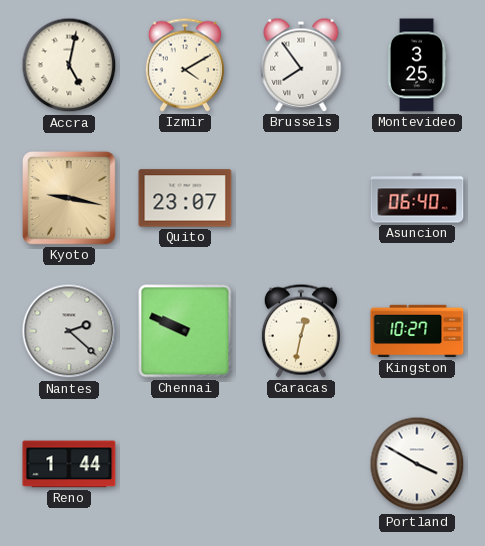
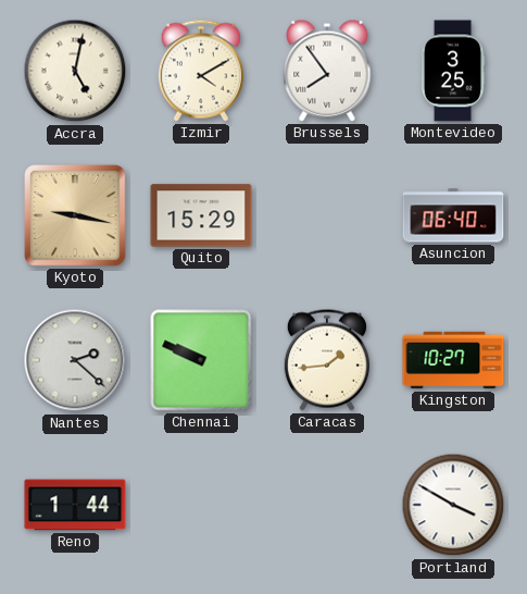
Quito: 23:07 -> 15:29
Caracas: 12:32 -> 1:44
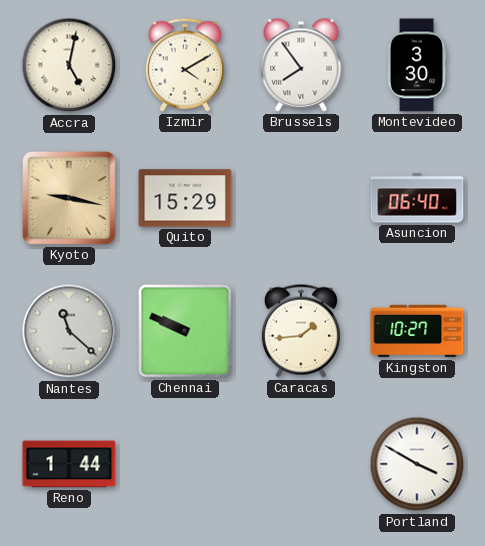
Montevideo: 3:25 -> 3:30
Nantes: 2:22 -> 11:22
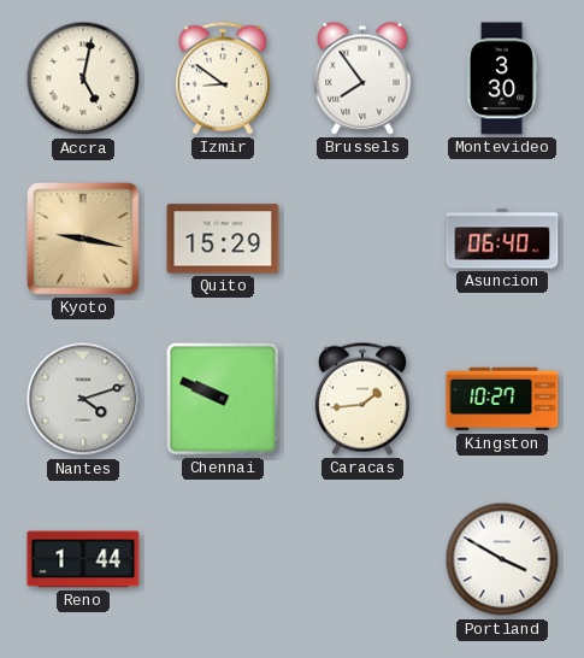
Izmir: 4:10 -> 8:51
Nantes: 11:22 -> 4:12
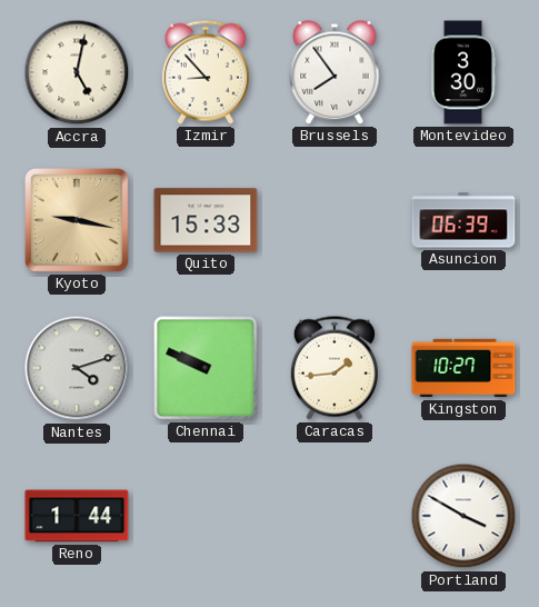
Izmir: 8:51 -> 8:53
Quito: 15:29 -> 15:33
Asuncion: 06:40 -> 06:39
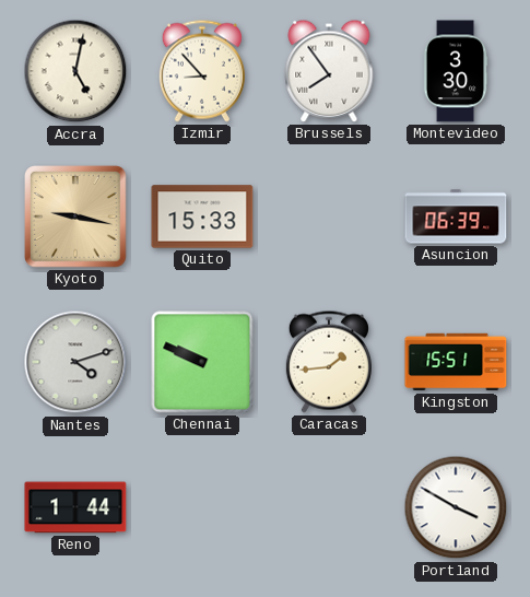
Kingston: 10:27 -> 15:51
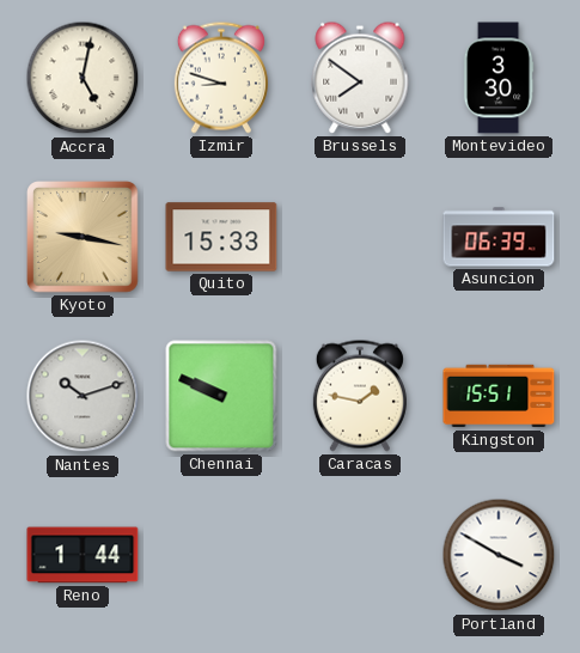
Izmir: 8:53 -> 8:48
Brussels: 7:54 -> 7:51
Nantes: 4:12 -> 10:12
Caracas: 1:44 -> 1:47
